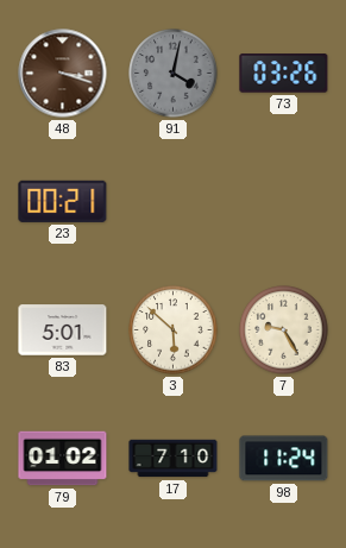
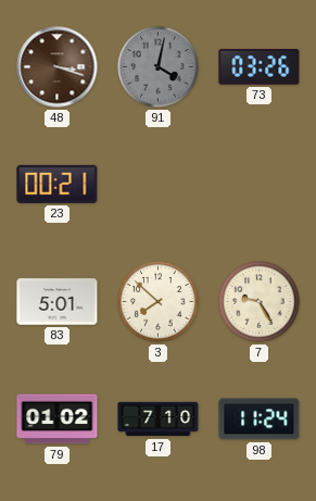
3: 5:52 -> 7:52
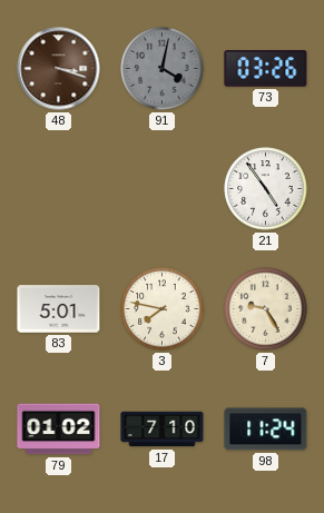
23: 00:21 -> none
21: none -> 4:54
3: 7:52 -> 7:47
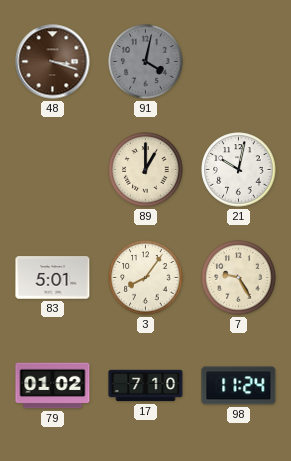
73: 03:26 -> none
89: none -> 1:00
21: 4:54 -> 10:02
3: 7:47 -> 8:06
